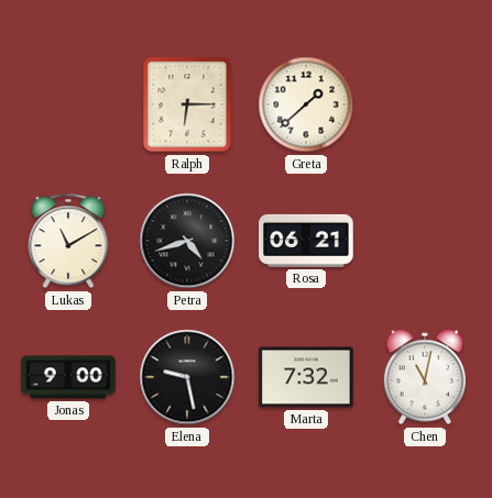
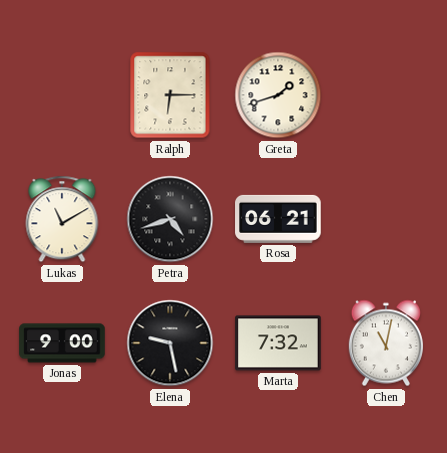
Greta: 1:38 -> 1:42
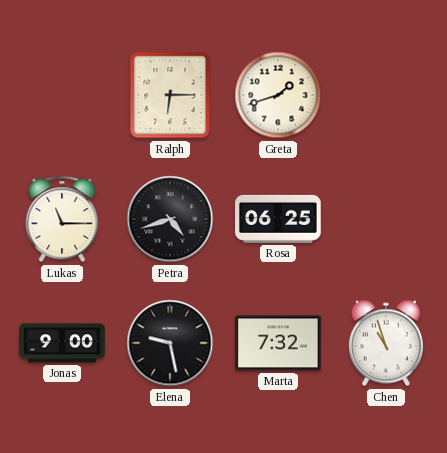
Lukas: 11:10 -> 11:15
Rosa: 06:21 -> 06:25
Chen: 11:02 -> 10:57
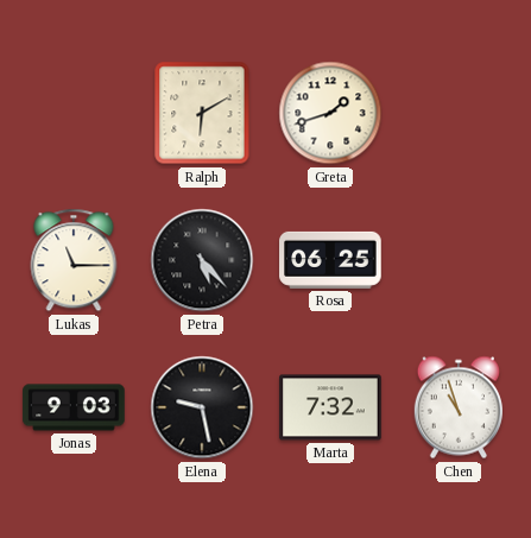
Ralph: 6:15 -> 6:10
Petra: 4:42 -> 5:23
Jonas: 9:00 -> 9:03
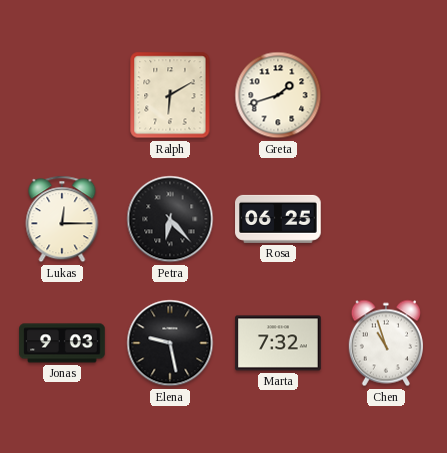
Lukas: 11:15 -> 12:15
Petra: 5:23 -> 6:23
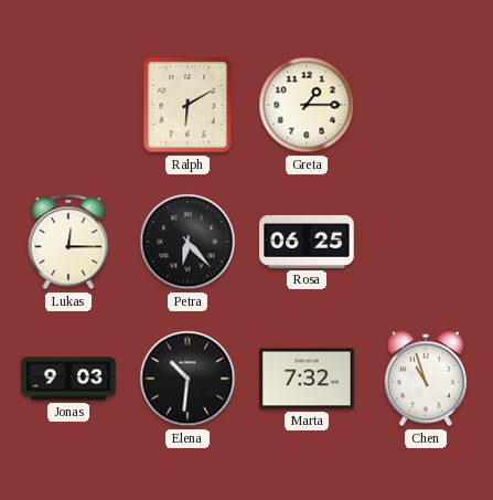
Greta: 1:42 -> 1:15
Elena: 9:28 -> 10:31
